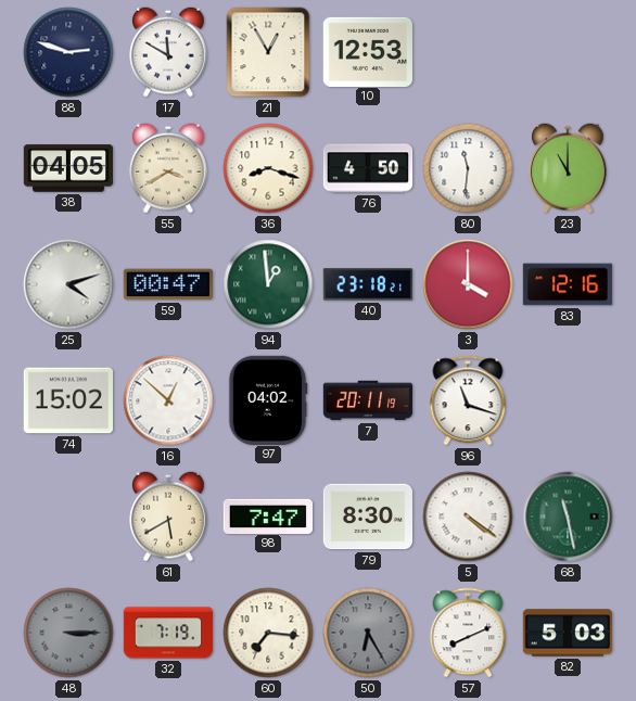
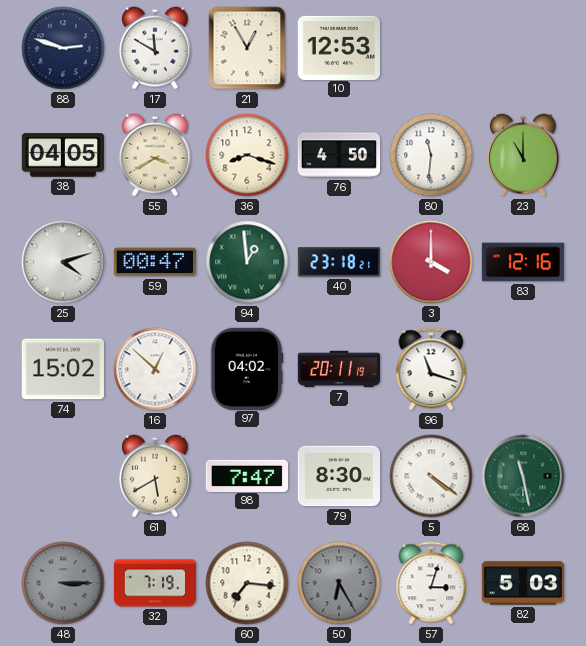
57: 8:11 -> 3:03
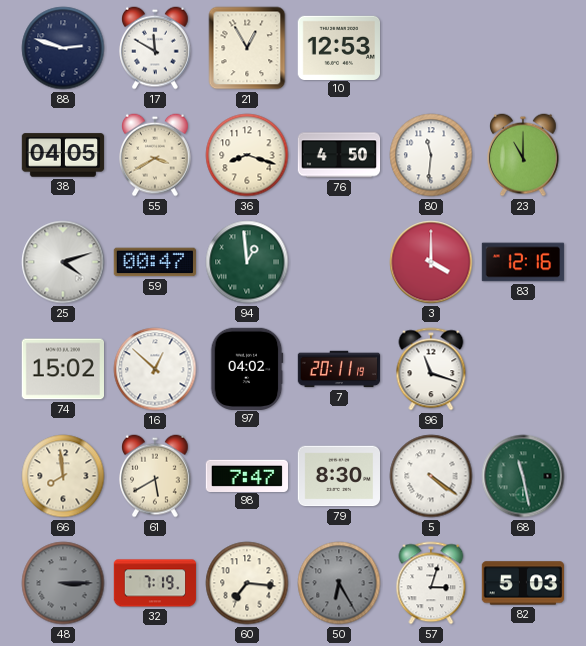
40: 23:18 -> none
66: none -> 7:59
